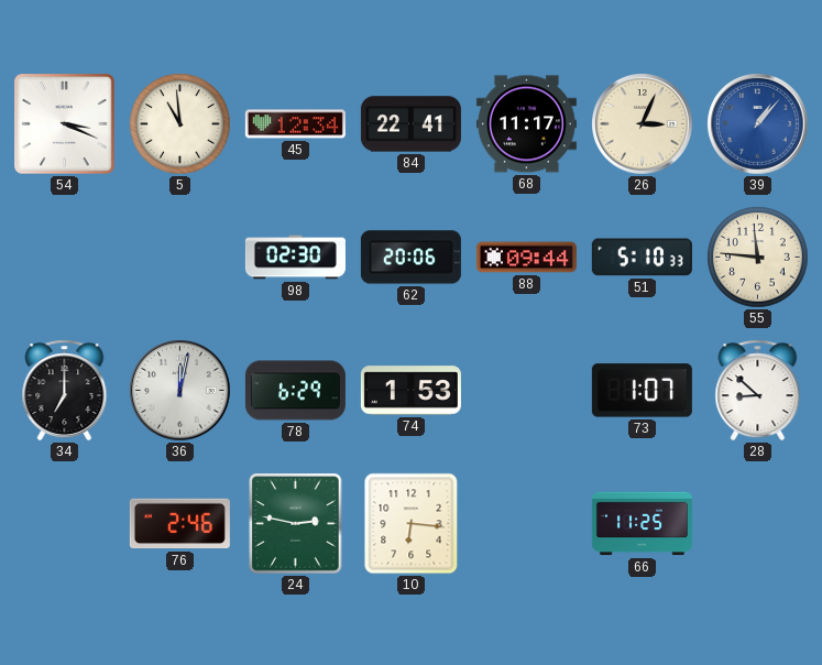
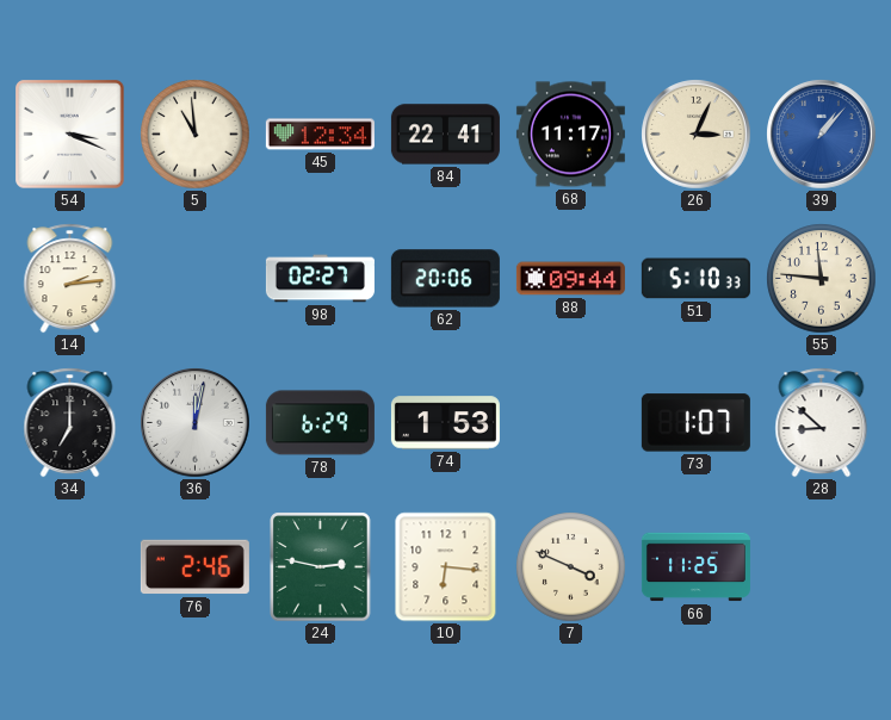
14: none -> 2:14
98: 02:30 -> 02:27
7: none -> 3:49
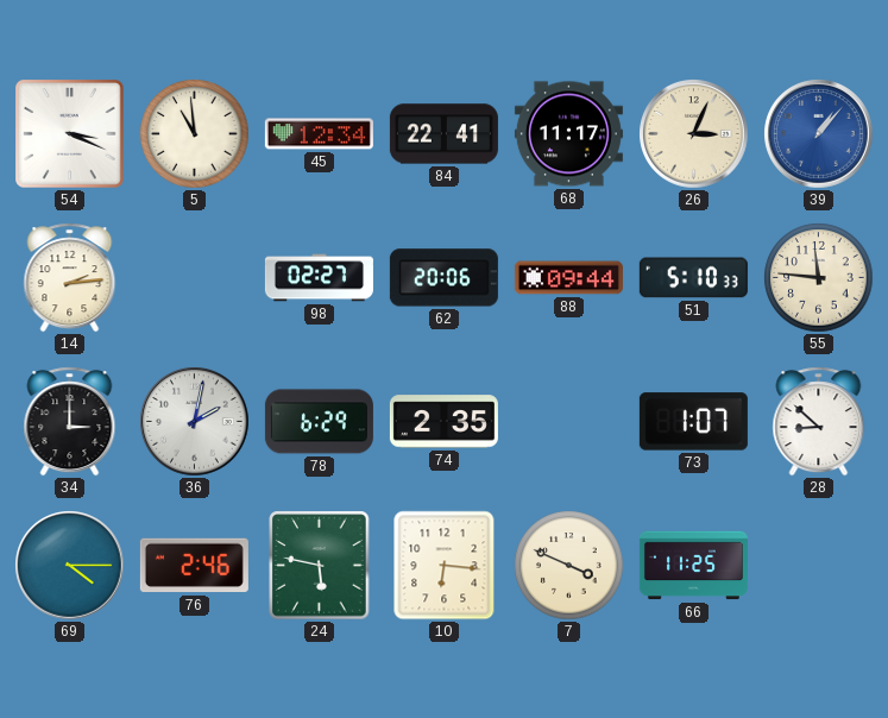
34: 7:00 -> 3:00
36: 12:02 -> 2:02
74: 1:53 -> 2:35
69: none -> 4:15
24: 2:47 -> 5:47
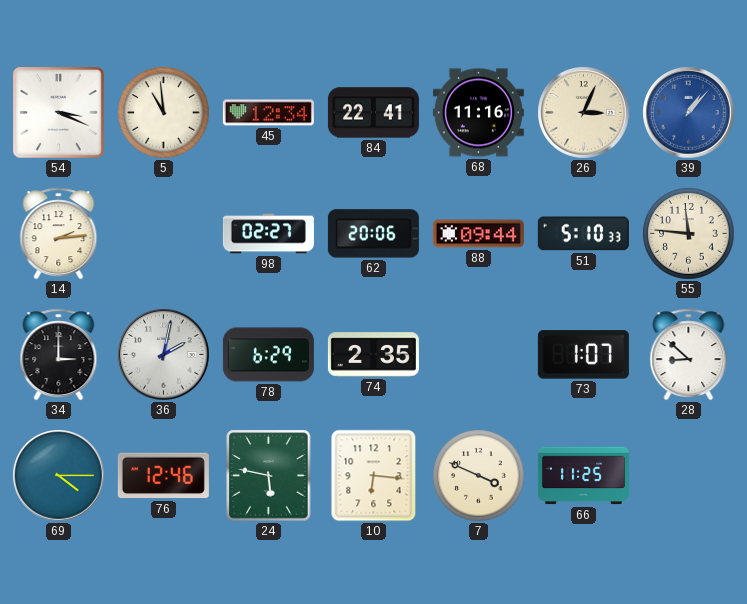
68: 11:17 -> 11:16
76: 2:46 -> 12:46
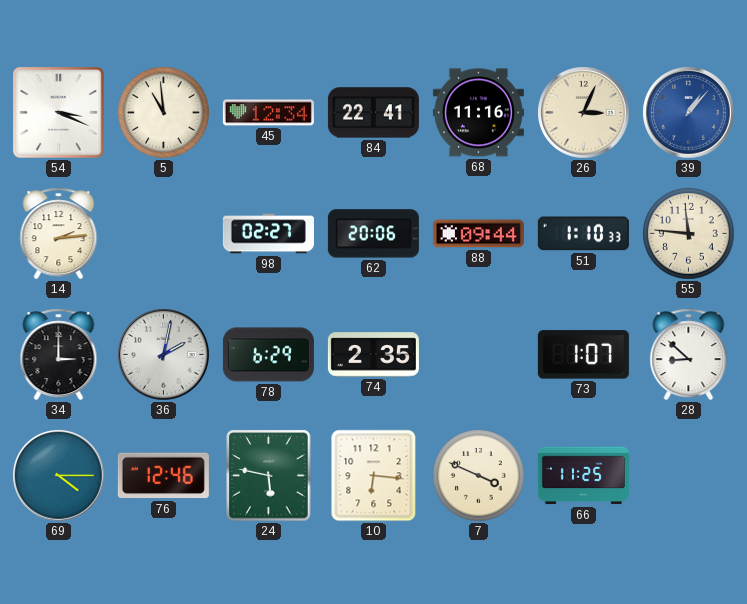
51: 5:10 -> 1:10
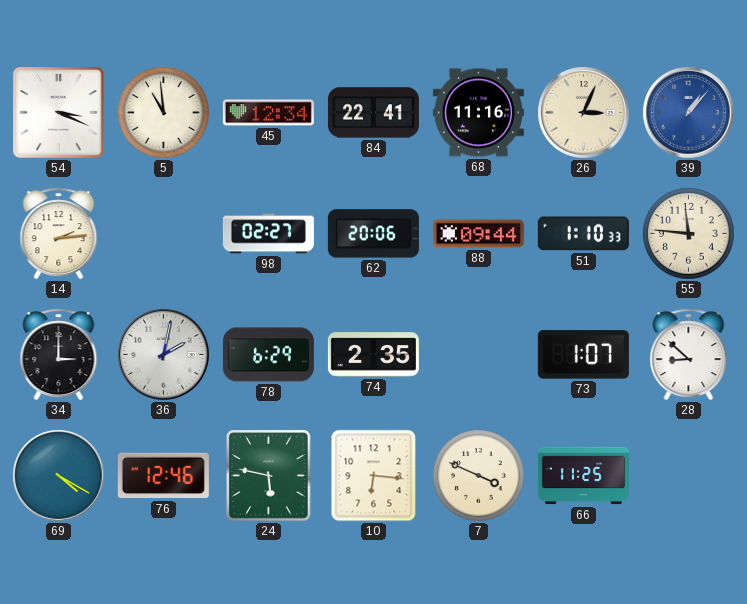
69: 4:15 -> 4:20
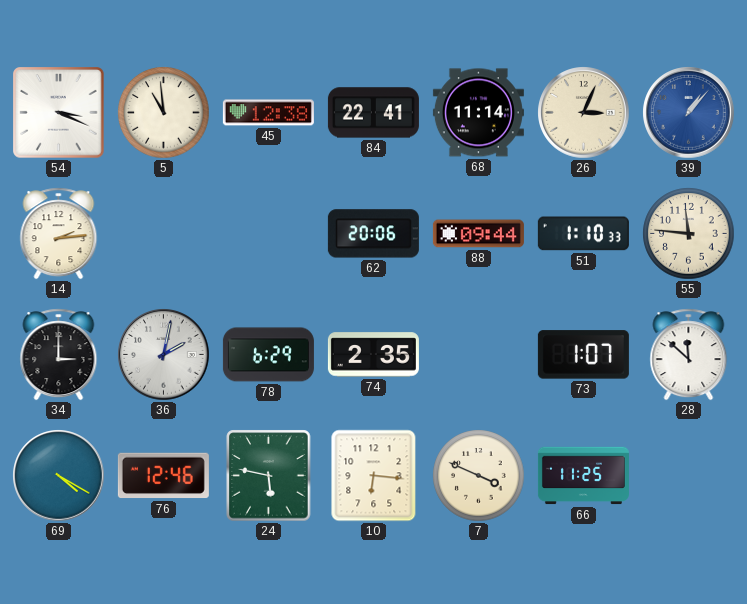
45: 12:34 -> 12:38
68: 11:16 -> 11:14
98: 02:27 -> none
28: 8:52 -> 11:52
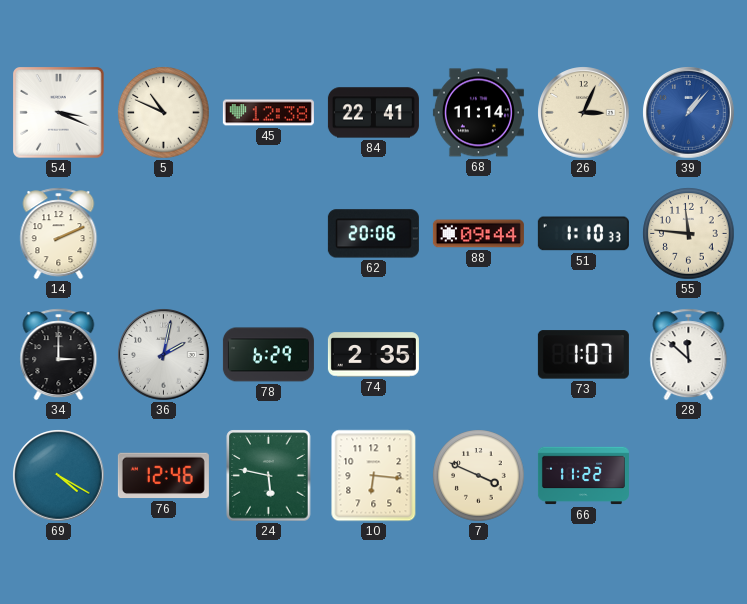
5: 10:59 -> 10:49
14: 2:14 -> 2:11
66: 11:25 -> 11:22
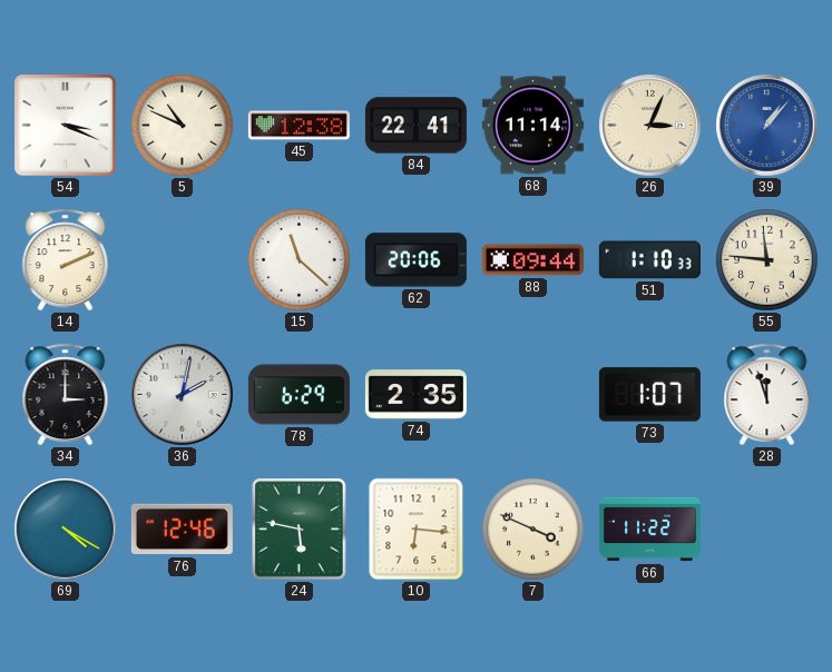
15: none -> 11:22
28: 11:52 -> 11:57
